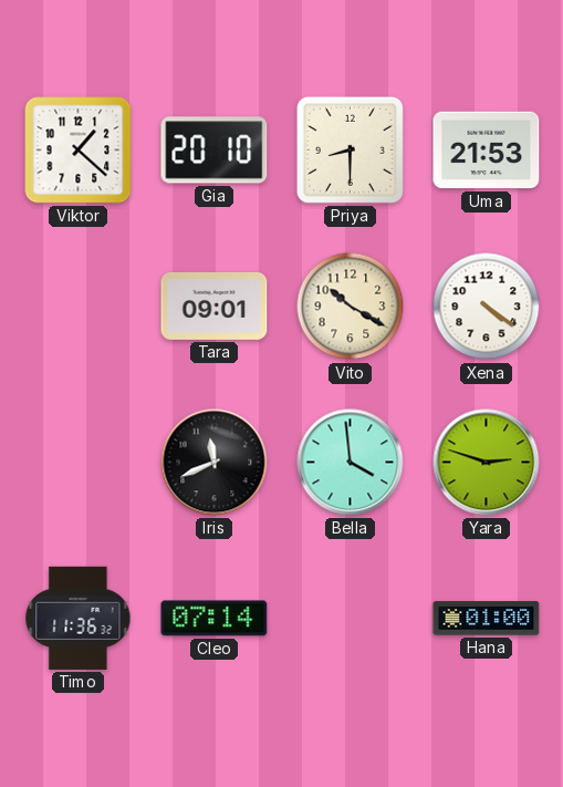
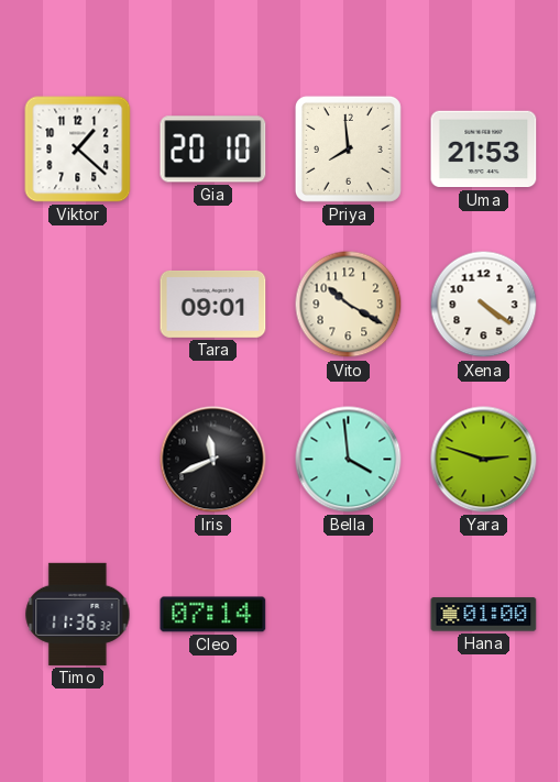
Priya: 8:30 -> 7:59
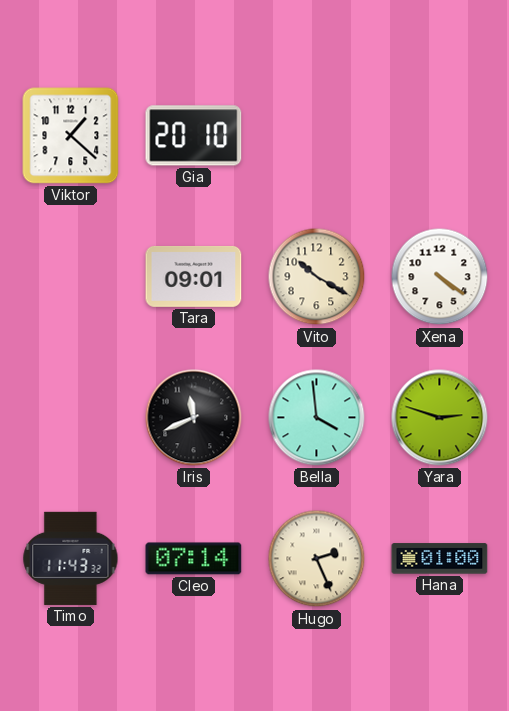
Priya: 7:59 -> none
Uma: 21:53 -> none
Timo: 11:36 -> 11:43
Hugo: none -> 2:26
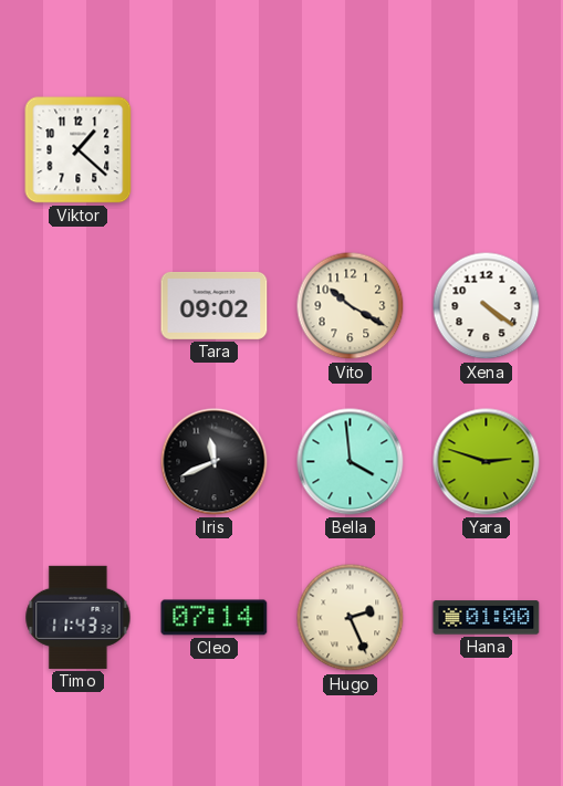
Gia: 20:10 -> none
Tara: 09:01 -> 09:02
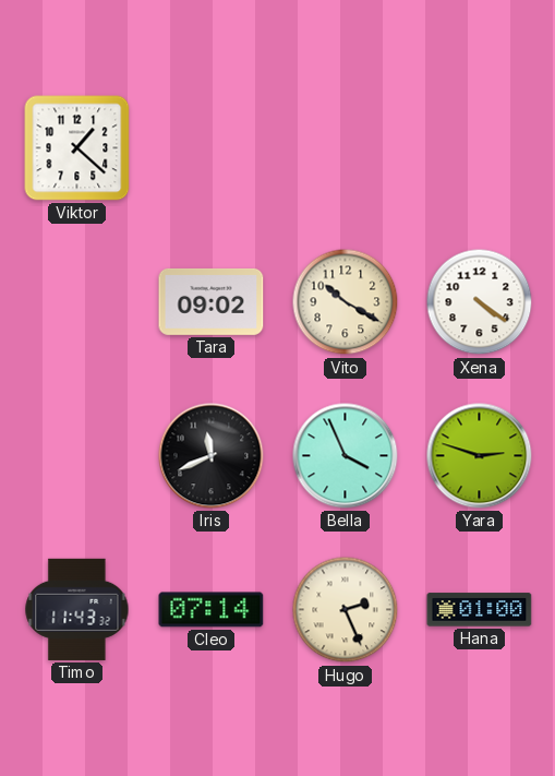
Bella: 3:59 -> 3:56
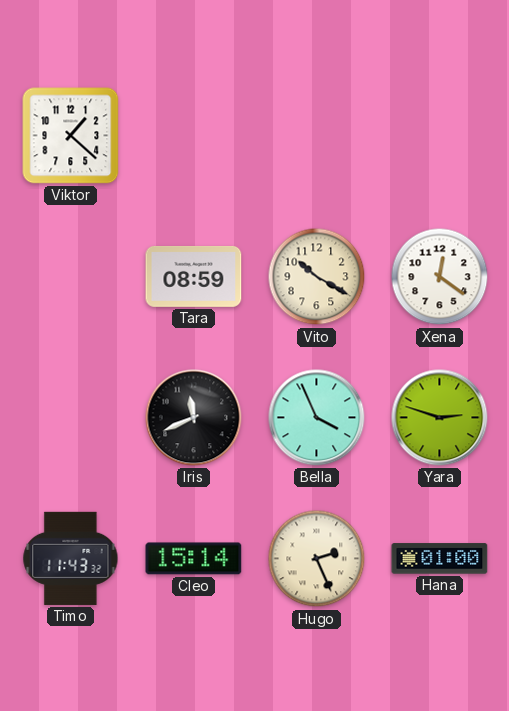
Tara: 09:02 -> 08:59
Xena: 4:21 -> 12:21
Cleo: 07:14 -> 15:14
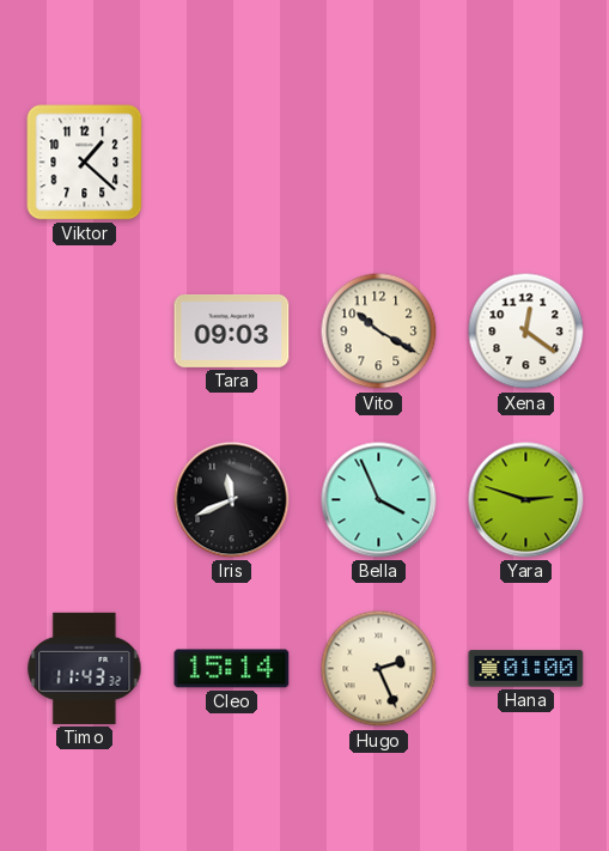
Tara: 08:59 -> 09:03
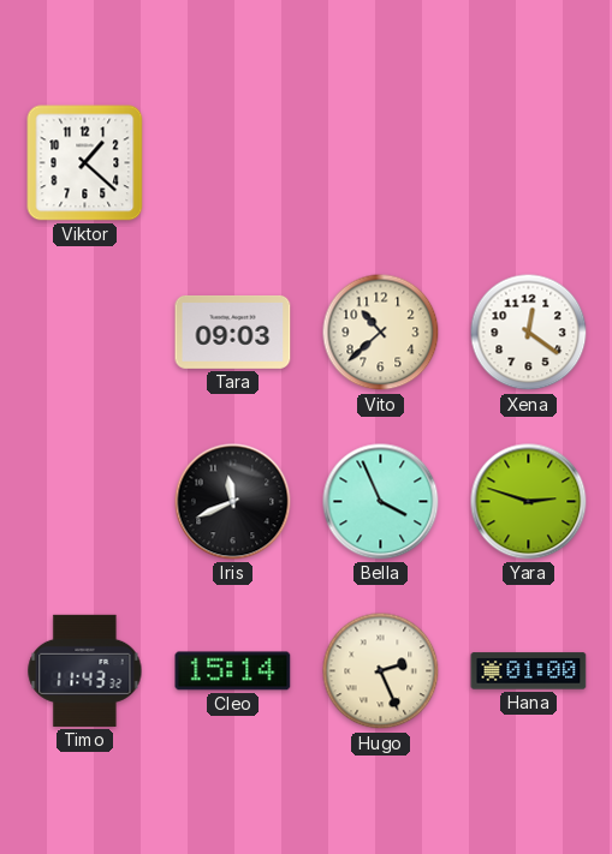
Vito: 10:20 -> 10:38
